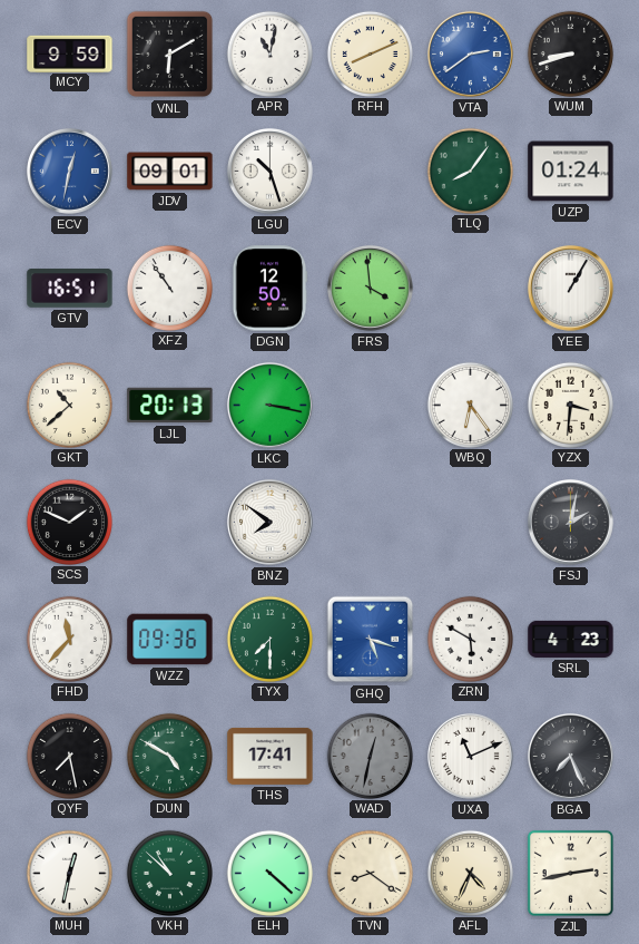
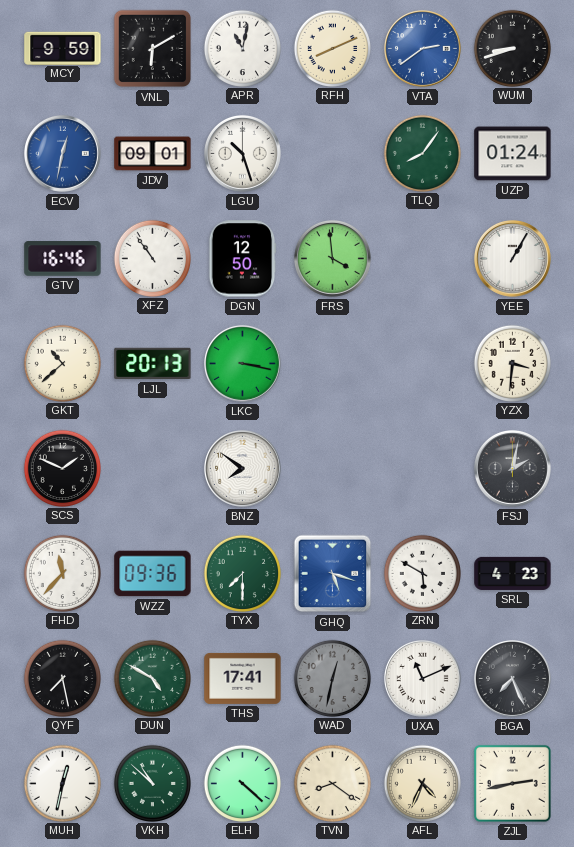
GTV: 16:51 -> 16:46
WBQ: 6:24 -> none
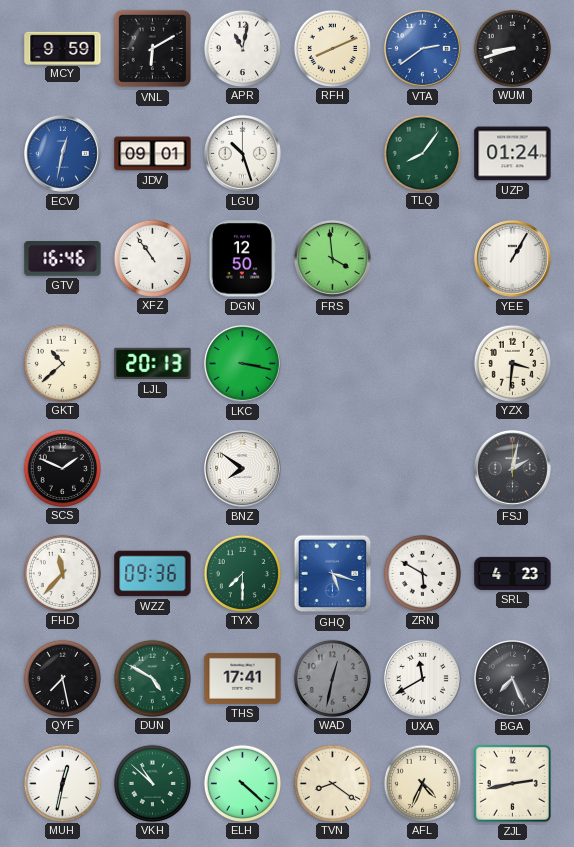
UXA: 11:11 -> 11:40
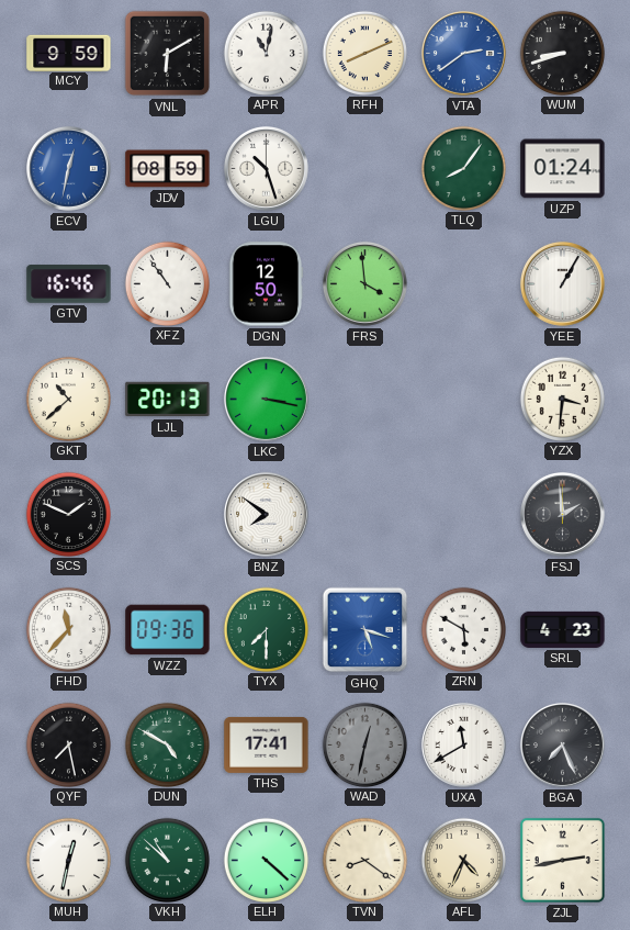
JDV: 09:01 -> 08:59
FSJ: 2:02 -> 1:59
